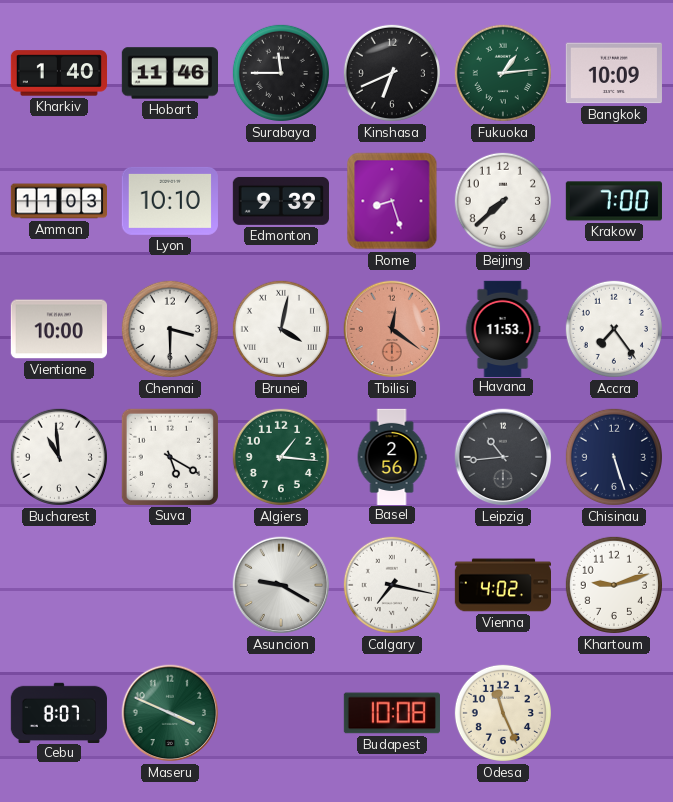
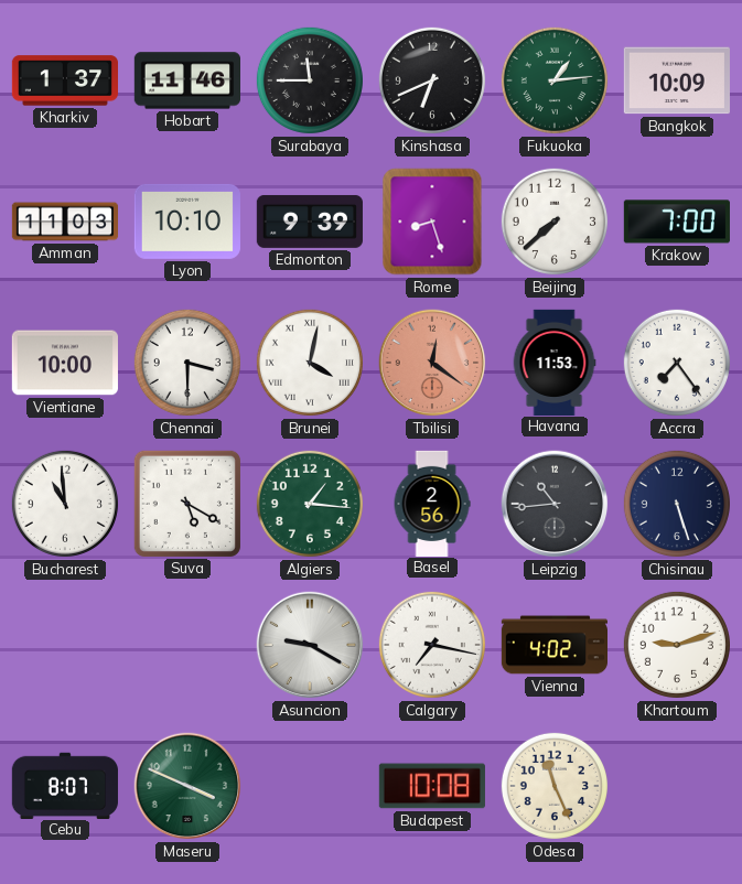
Kharkiv: 1:40 -> 1:37
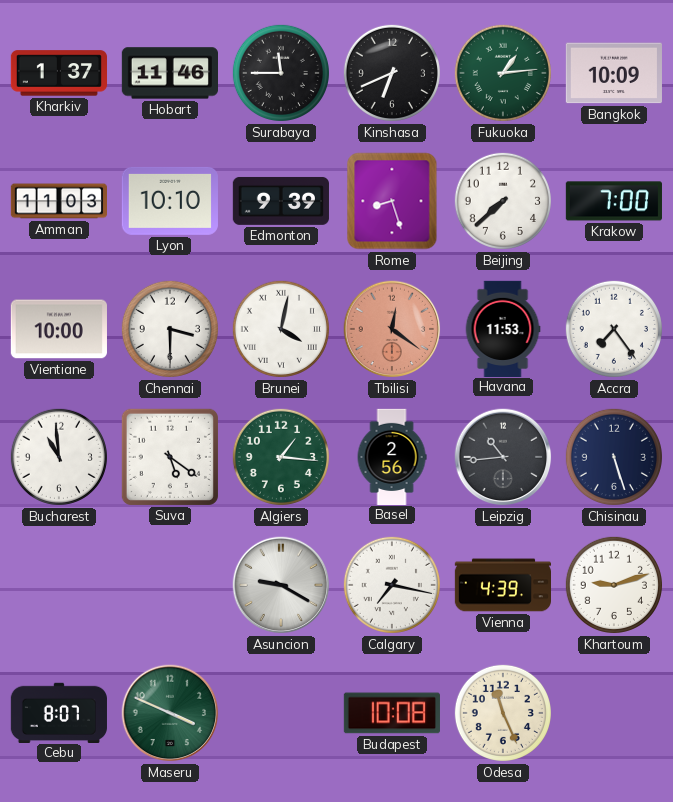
Suva: 5:20 -> 5:21
Vienna: 4:02 -> 4:39
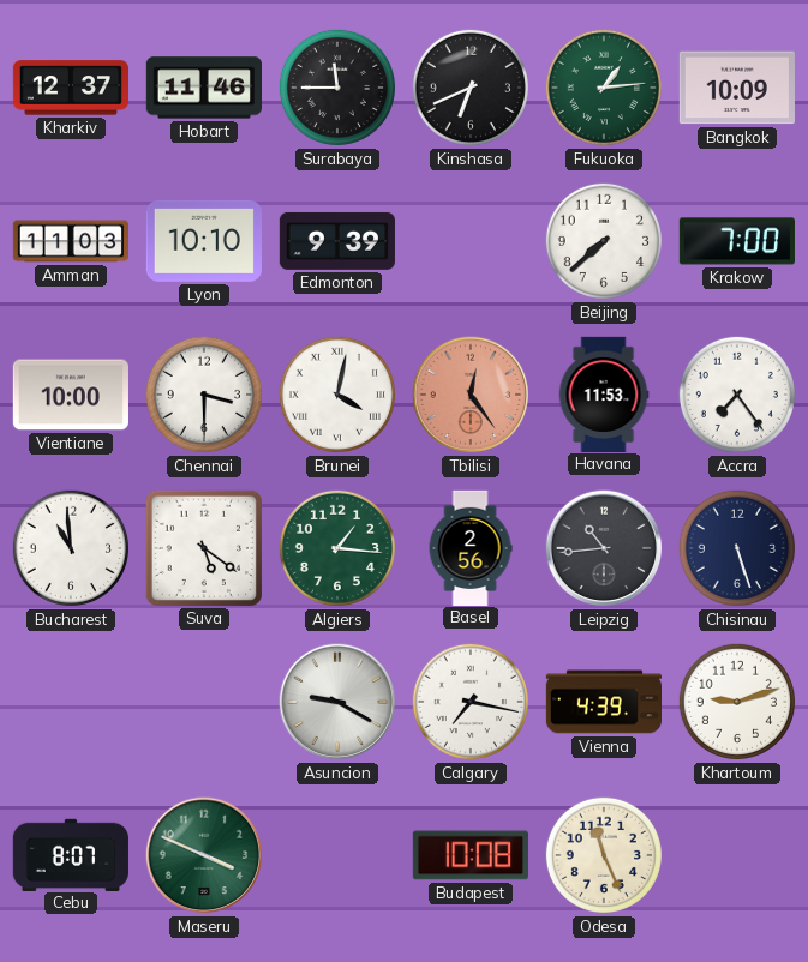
Kharkiv: 1:37 -> 12:37
Rome: 8:27 -> none
Tbilisi: 12:21 -> 12:24
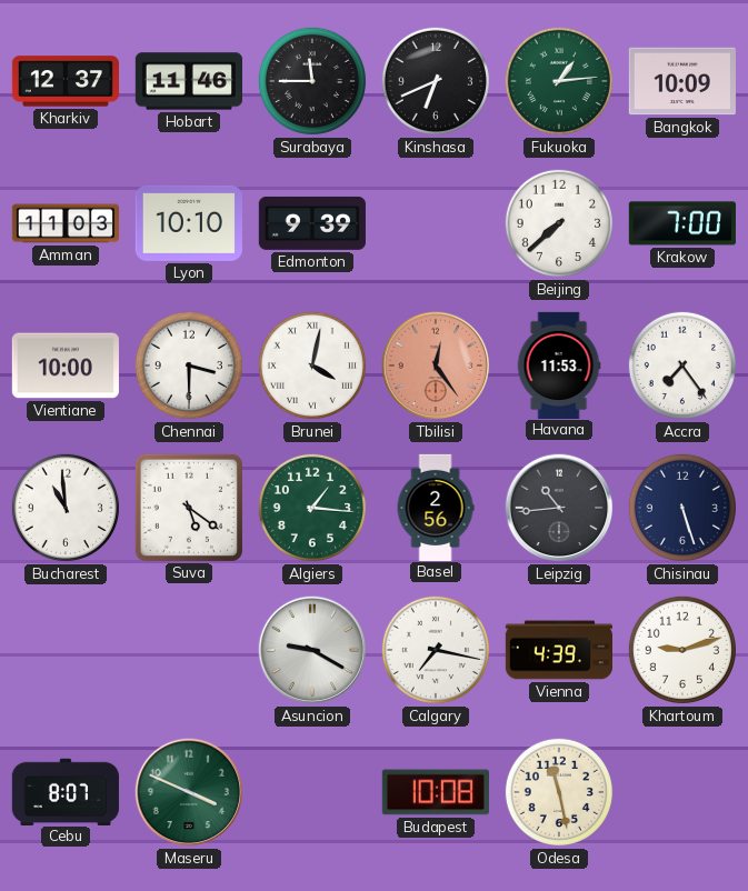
Odesa: 11:26 -> 11:28
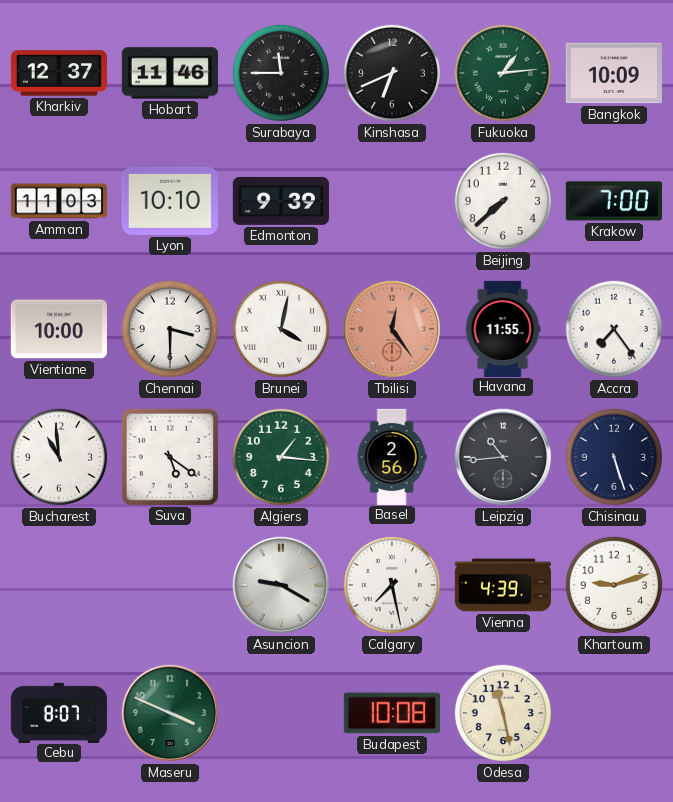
Havana: 11:53 -> 11:55
Calgary: 7:17 -> 7:28
